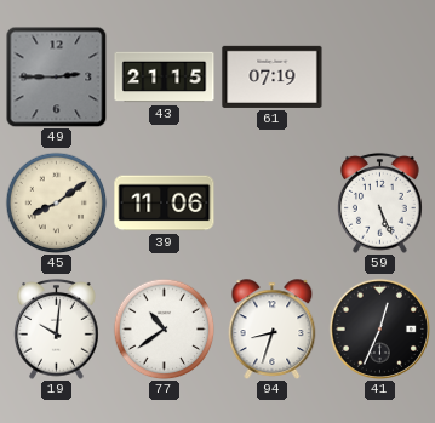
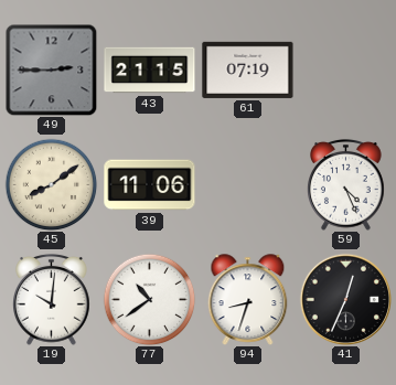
59: 5:26 -> 4:26
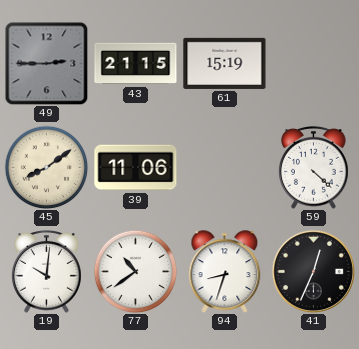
61: 07:19 -> 15:19
59: 4:26 -> 4:22
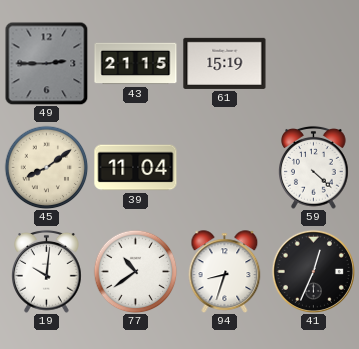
39: 11:06 -> 11:04
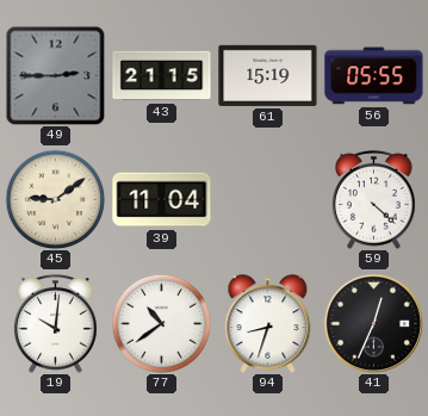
56: none -> 05:55
45: 8:09 -> 9:09
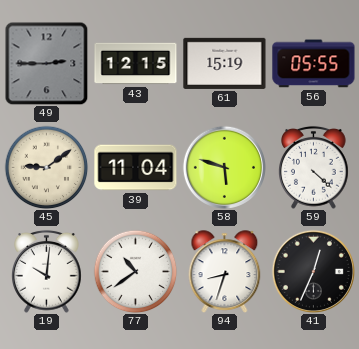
43: 21:15 -> 12:15
58: none -> 5:48
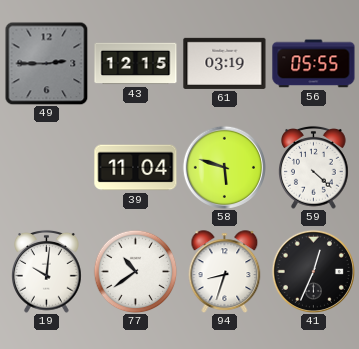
61: 15:19 -> 03:19
45: 9:09 -> none
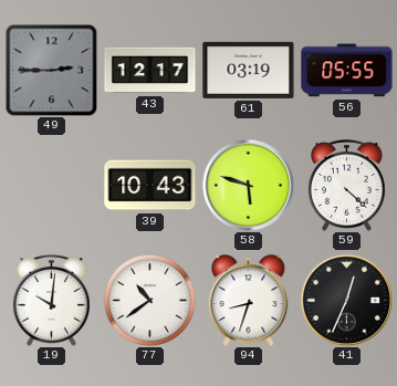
43: 12:15 -> 12:17
39: 11:04 -> 10:43
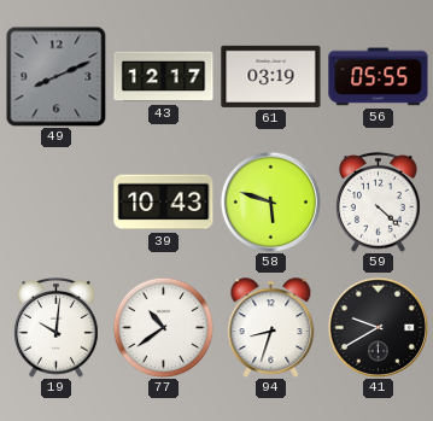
49: 2:45 -> 8:11
41: 12:34 -> 9:40
